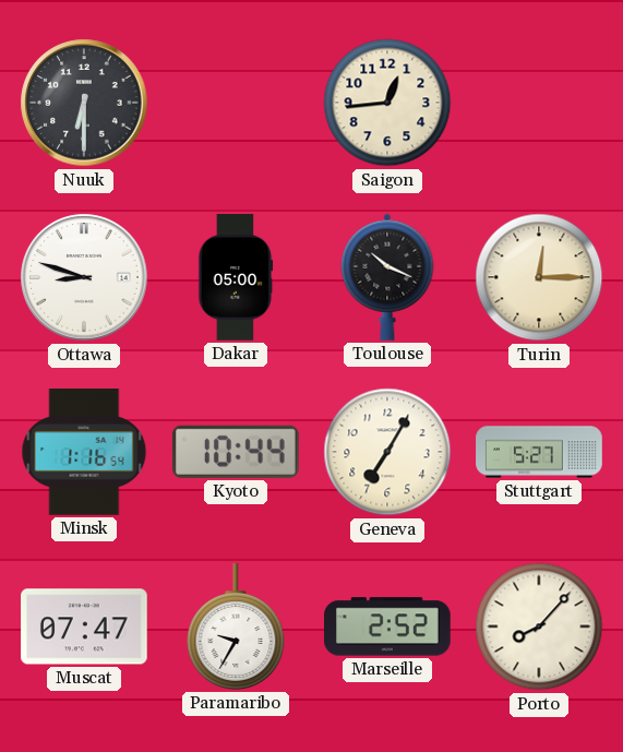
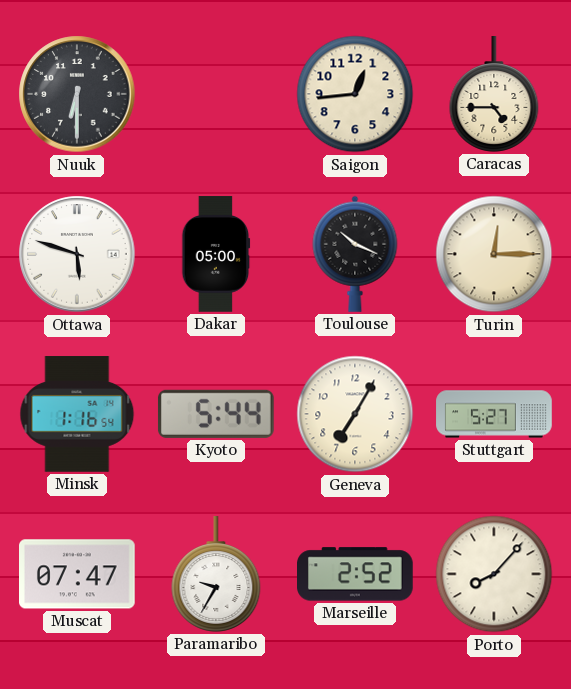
Caracas: none -> 4:45
Ottawa: 8:48 -> 5:48
Kyoto: 10:44 -> 5:44
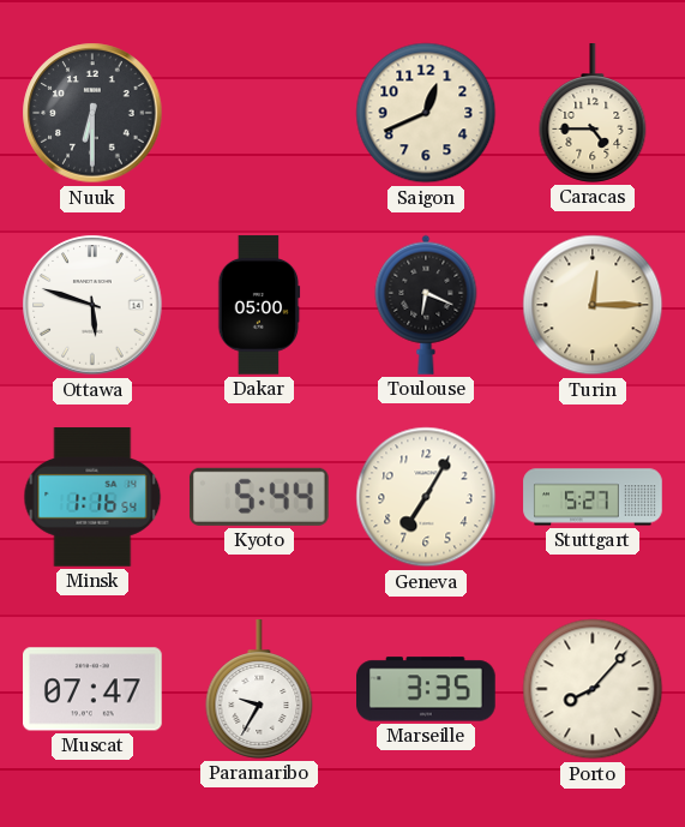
Saigon: 12:44 -> 12:41
Toulouse: 10:19 -> 6:19
Marseille: 2:52 -> 3:35
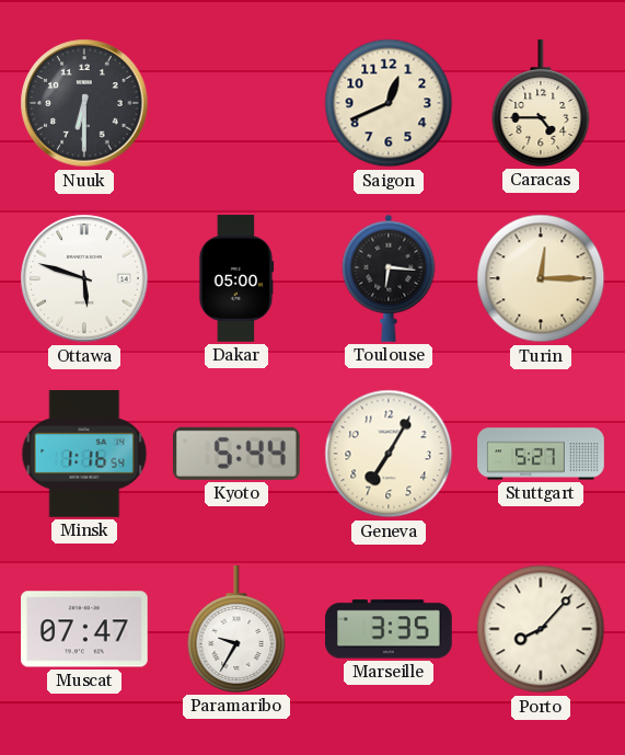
Toulouse: 6:19 -> 6:16
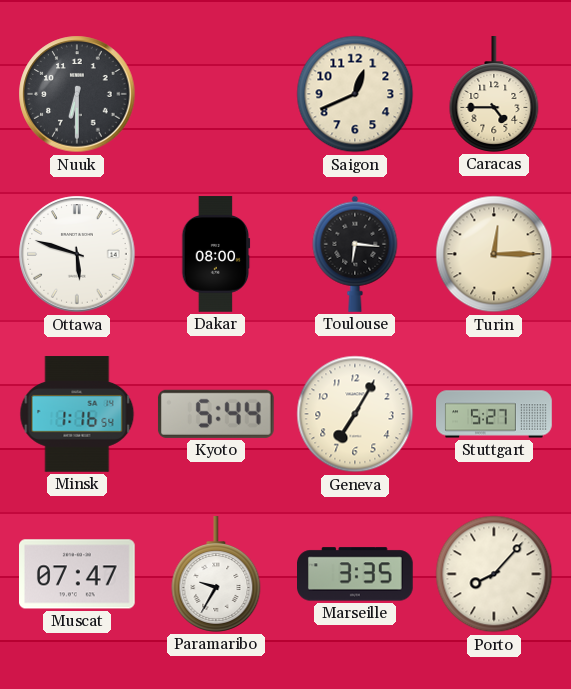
Dakar: 05:00 -> 08:00
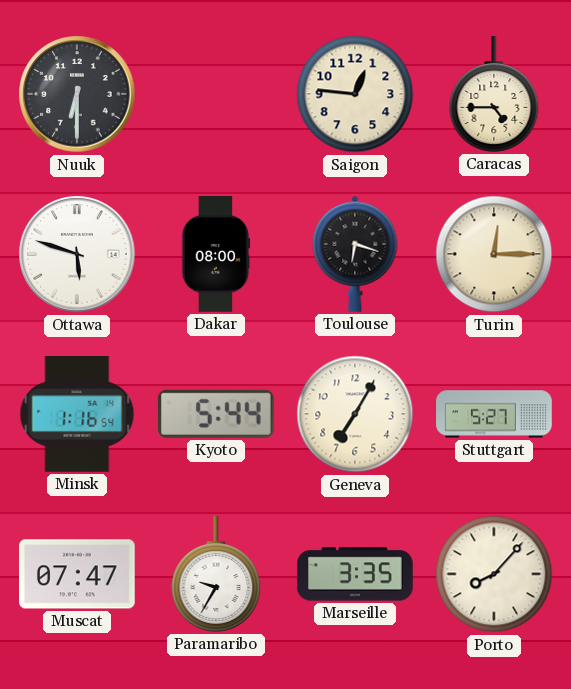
Saigon: 12:41 -> 12:46
Toulouse: 6:16 -> 6:18
